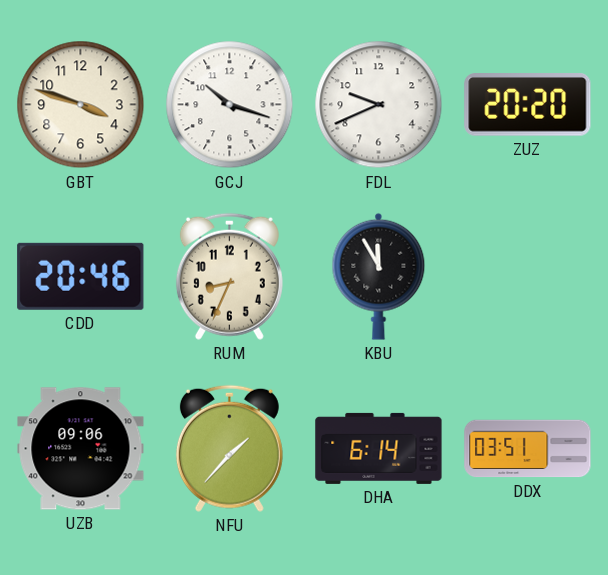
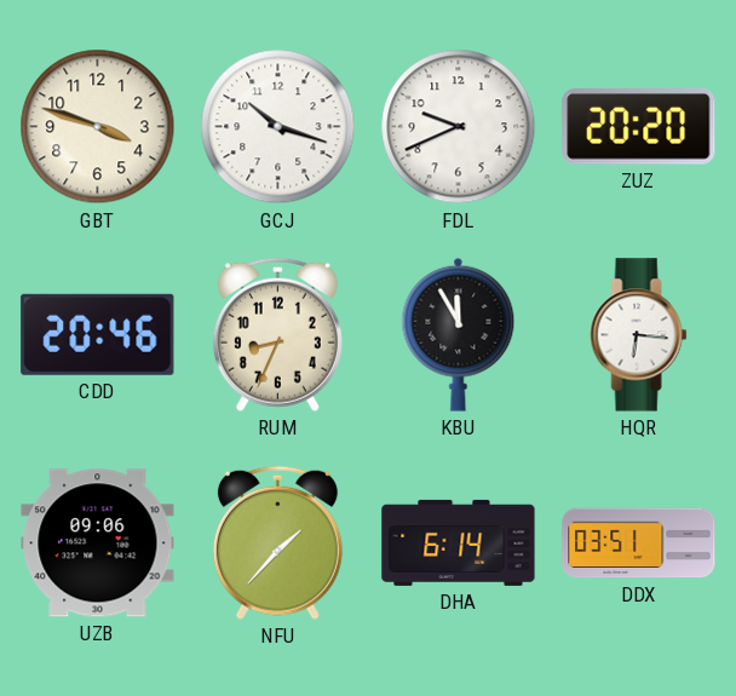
HQR: none -> 6:16
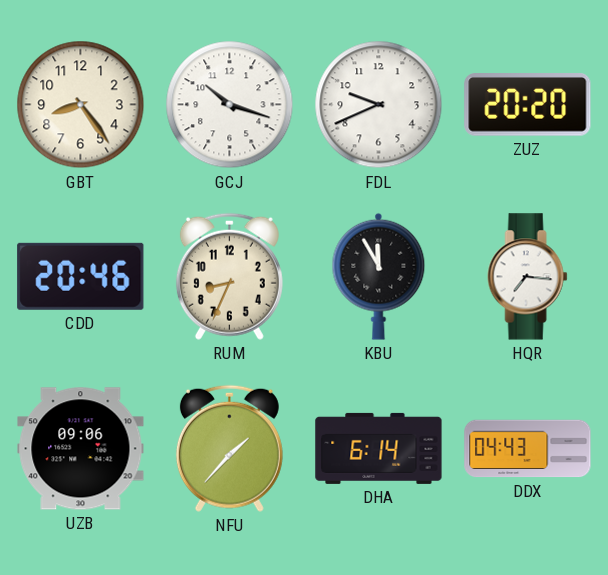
GBT: 3:48 -> 8:24
HQR: 6:16 -> 7:16
DDX: 03:51 -> 04:43
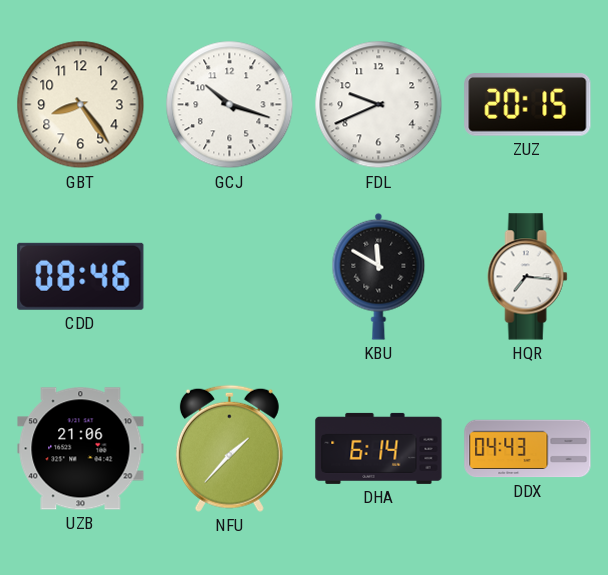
ZUZ: 20:20 -> 20:15
CDD: 20:46 -> 08:46
RUM: 8:34 -> none
KBU: 11:55 -> 11:50
UZB: 09:06 -> 21:06
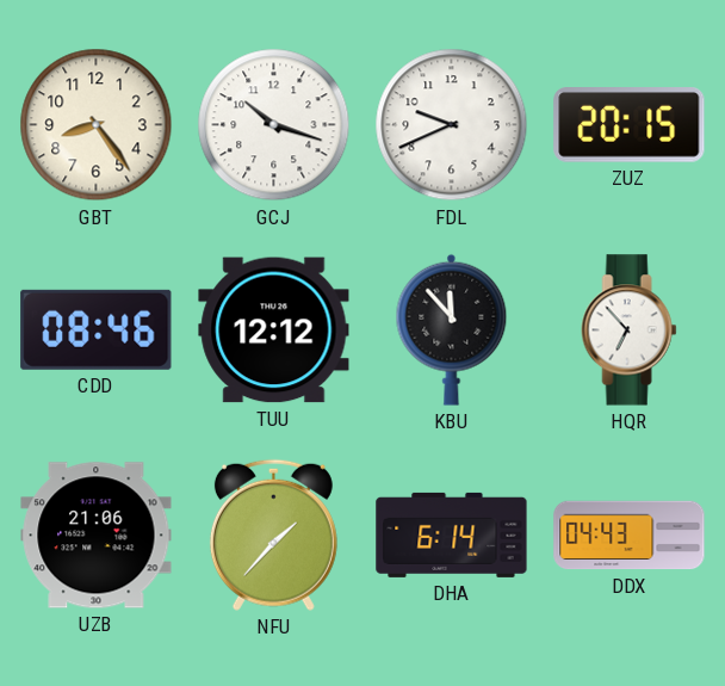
TUU: none -> 12:12
KBU: 11:50 -> 11:53
HQR: 7:16 -> 6:53
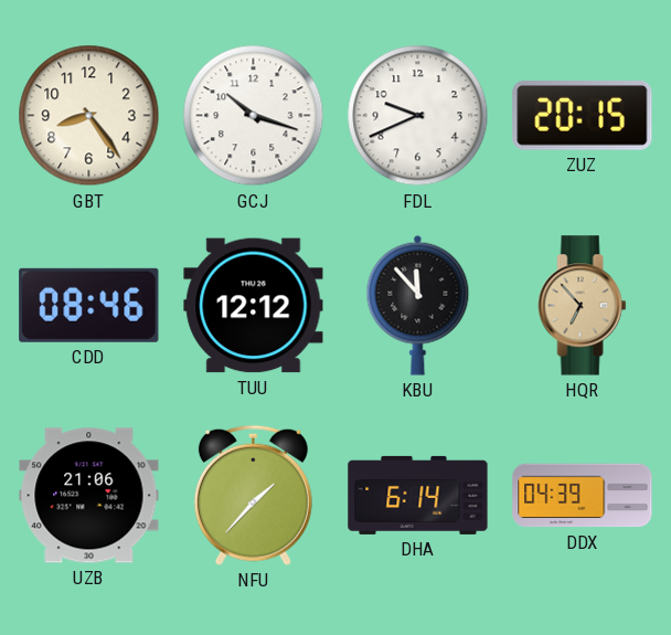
HQR dial: white -> champagne
DDX: 04:43 -> 04:39
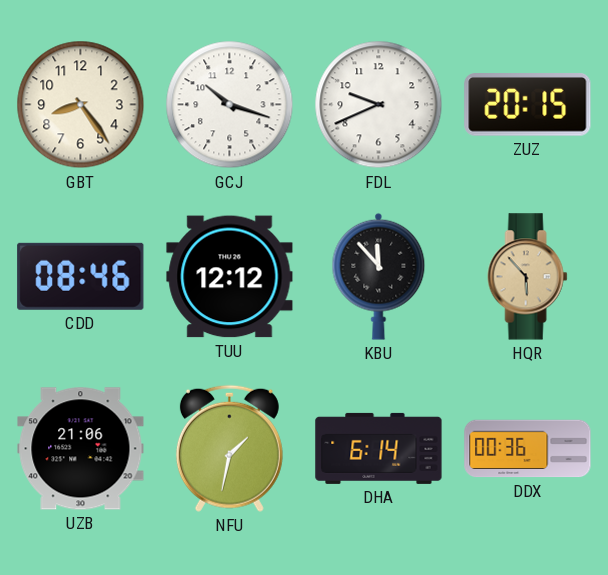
HQR: 6:53 -> 5:53
NFU: 1:37 -> 1:32
DDX: 04:39 -> 00:36
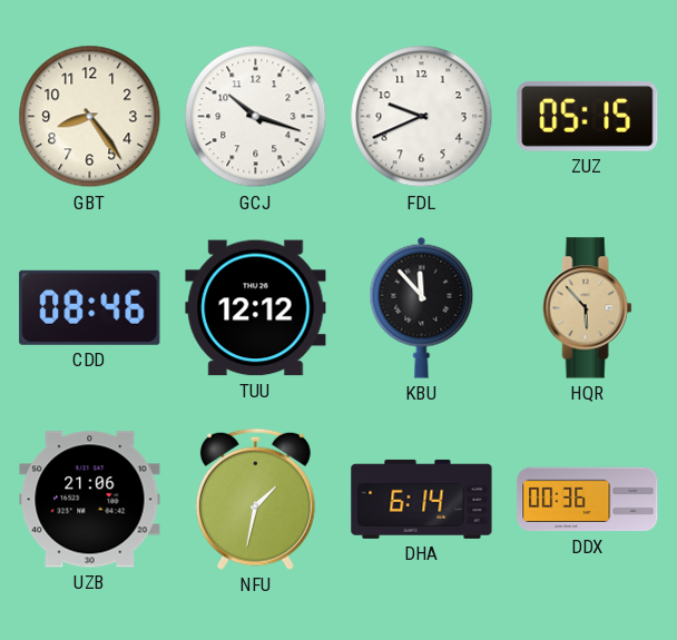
ZUZ: 20:15 -> 05:15
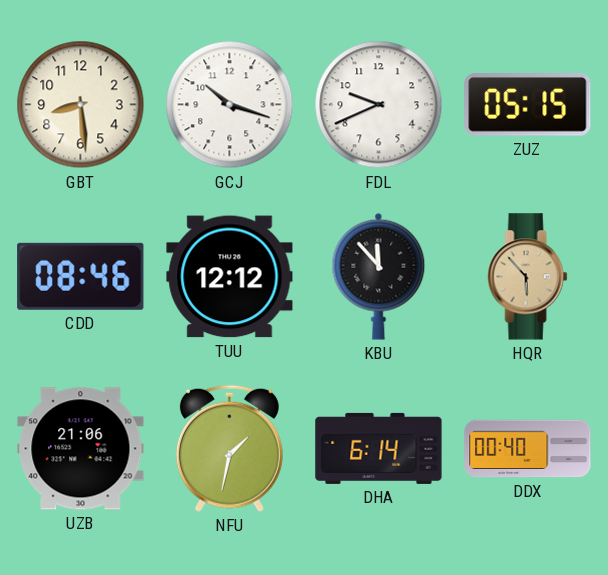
GBT: 8:24 -> 8:29
DDX: 00:36 -> 00:40
